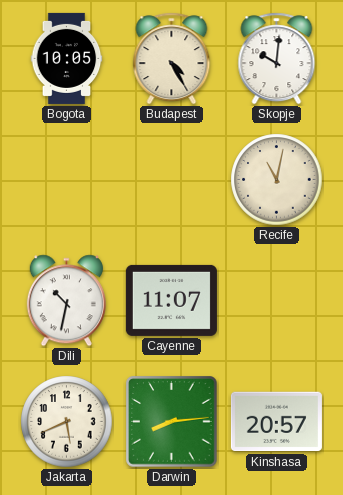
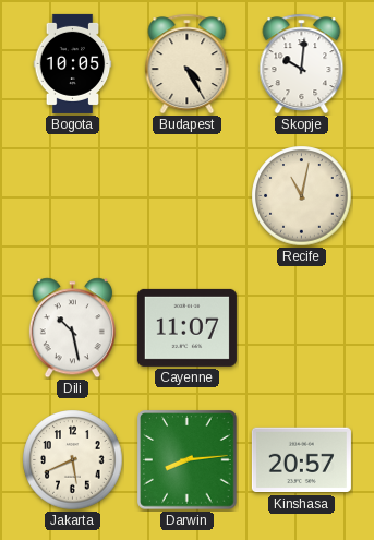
Dili: 10:32 -> 10:28
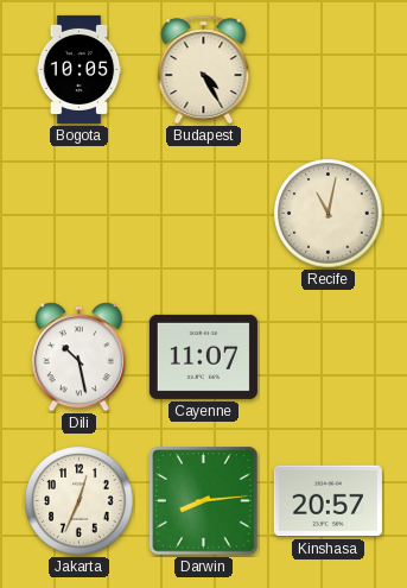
Skopje: 10:01 -> none
Jakarta: 5:41 -> 12:34
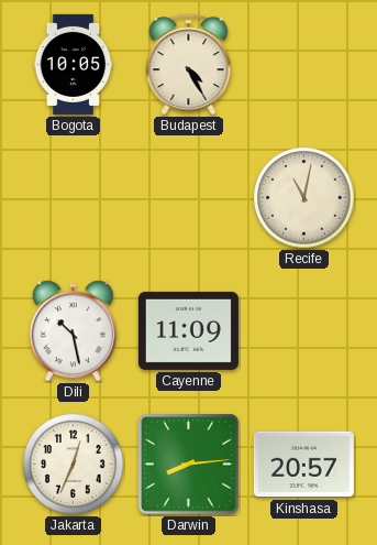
Cayenne: 11:07 -> 11:09
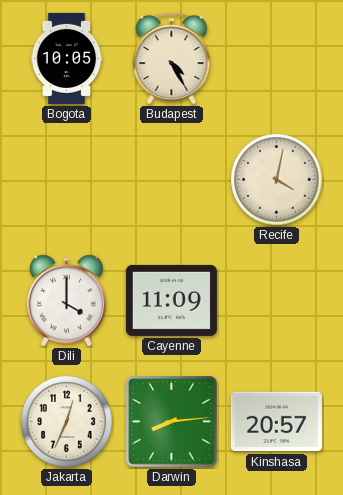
Recife: 11:02 -> 4:02
Dili: 10:28 -> 4:00
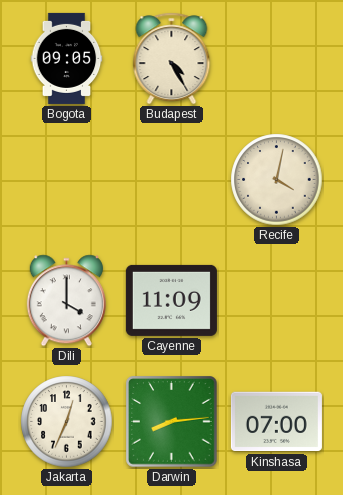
Bogota: 10:05 -> 09:05
Kinshasa: 20:57 -> 07:00
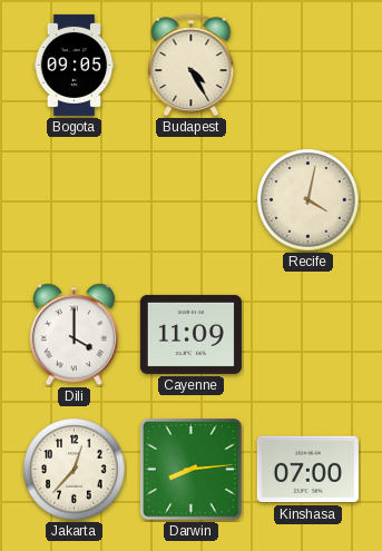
Jakarta: 12:34 -> 12:37
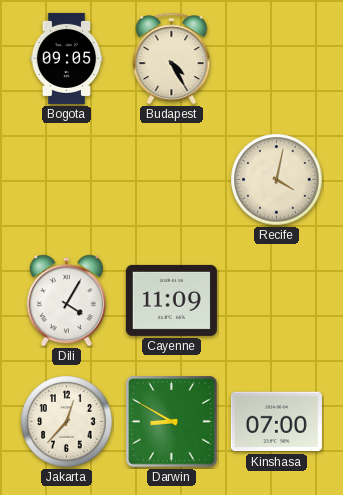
Dili: 4:00 -> 4:05
Darwin: 8:14 -> 8:50
